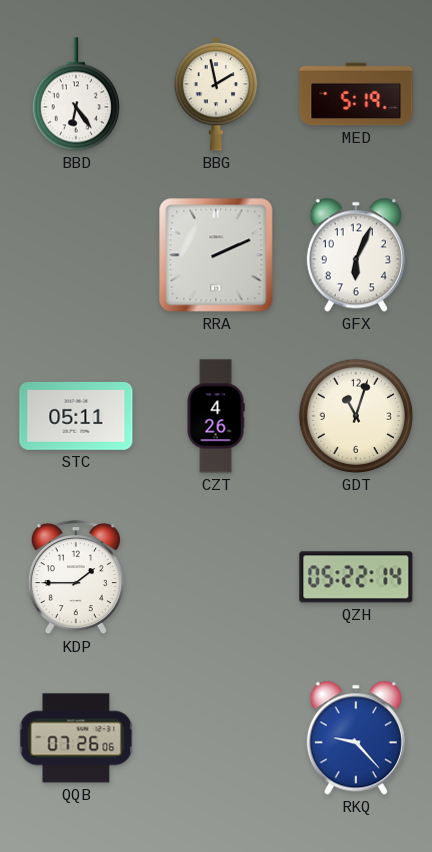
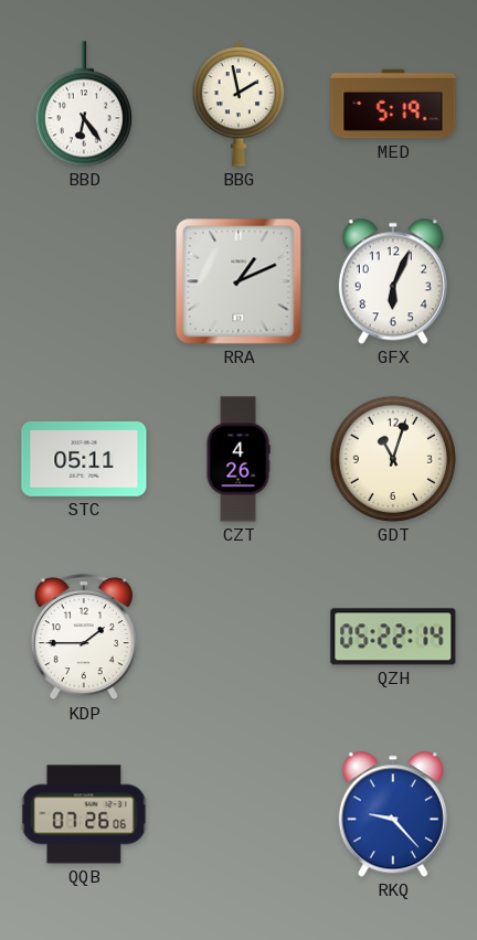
RRA: 2:11 -> 1:11
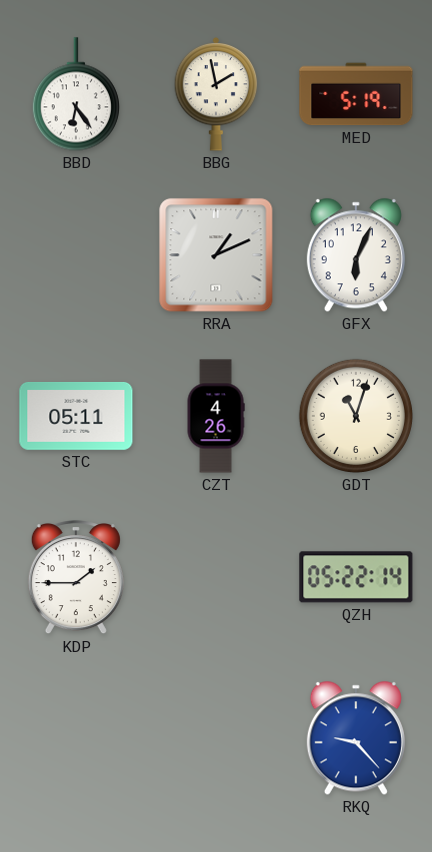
QQB: 07:26 -> none
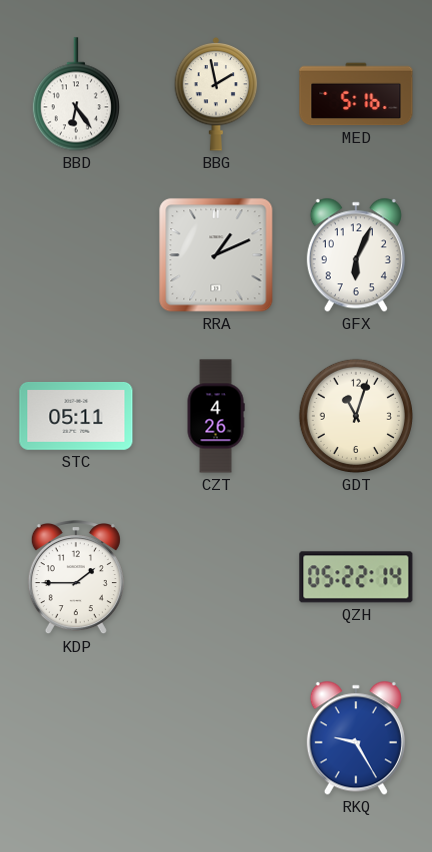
MED: 5:19 -> 5:16
RKQ: 9:23 -> 9:25
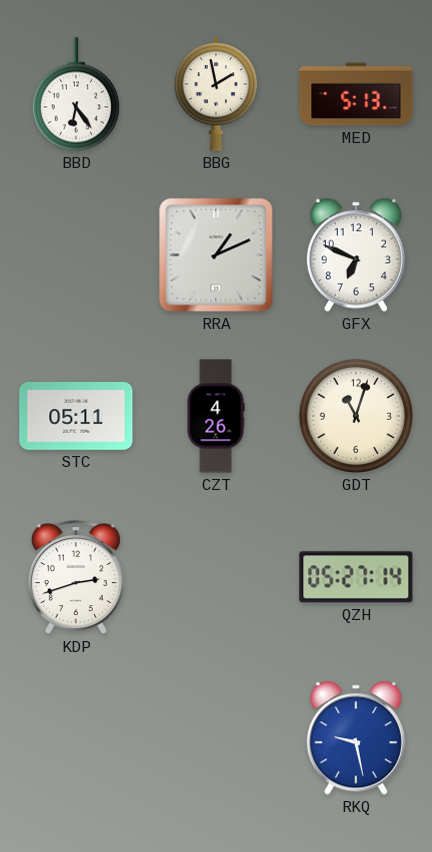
MED: 5:16 -> 5:13
GFX: 6:04 -> 6:49
KDP: 1:45 -> 2:42
QZH: 05:22 -> 05:27
RKQ: 9:25 -> 9:28
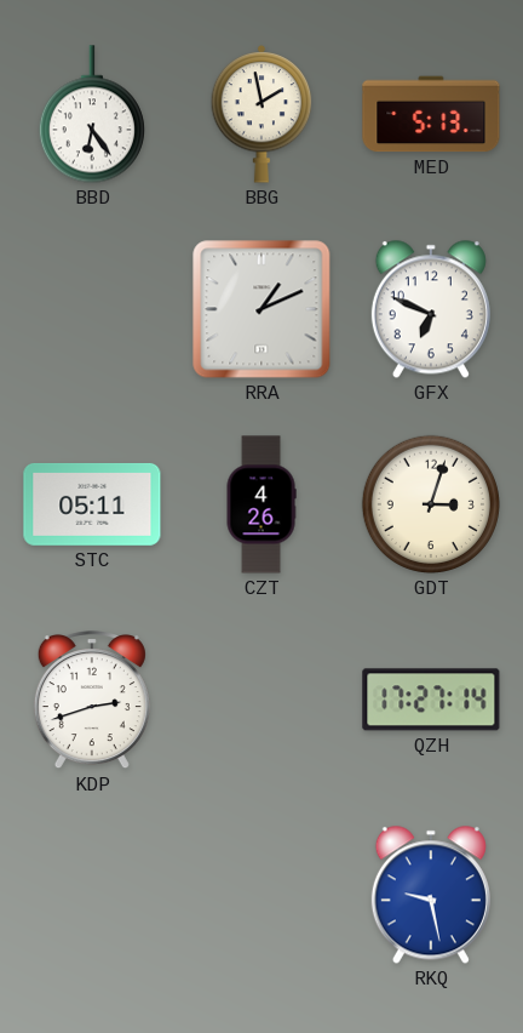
GDT: 11:03 -> 3:03
QZH: 05:27 -> 17:27
